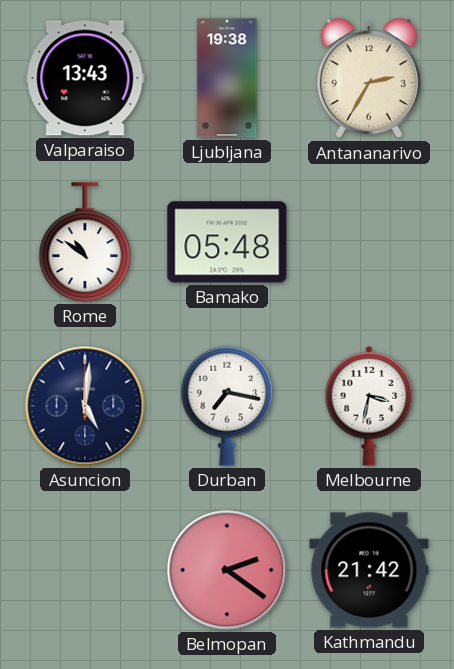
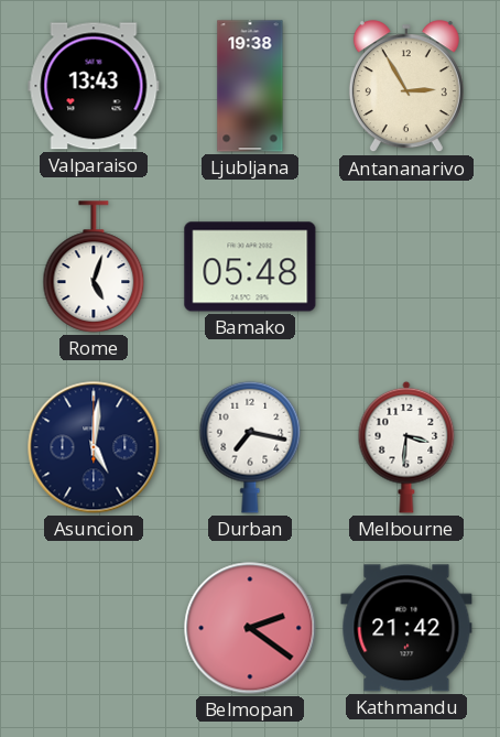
Antananarivo: 2:35 -> 2:55
Rome: 10:51 -> 5:03
Melbourne: 3:32 -> 3:31
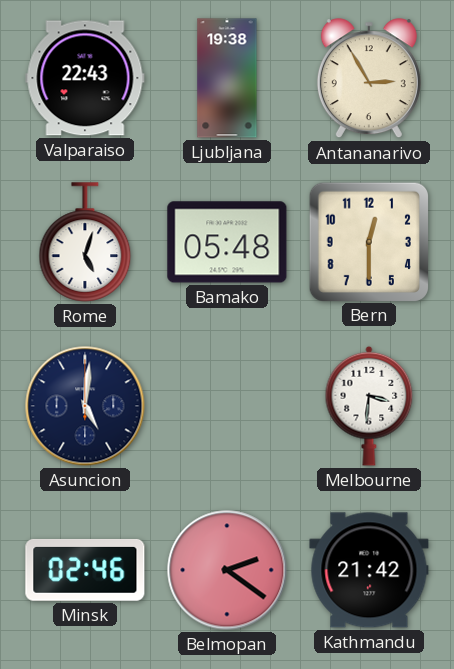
Valparaiso: 13:43 -> 22:43
Bern: none -> 12:30
Durban: 7:17 -> none
Minsk: none -> 02:46
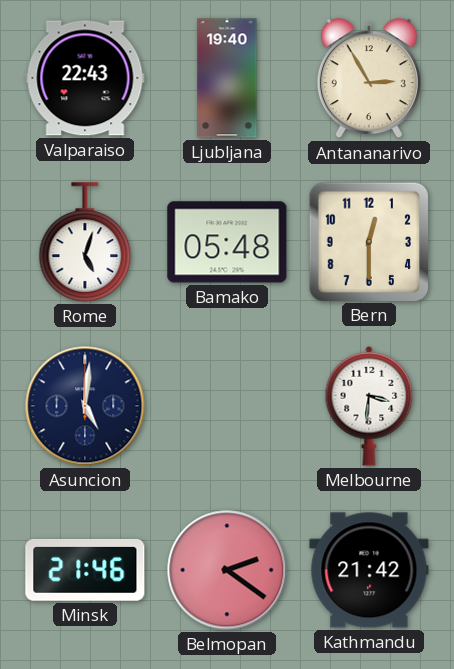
Ljubljana: 19:38 -> 19:40
Minsk: 02:46 -> 21:46
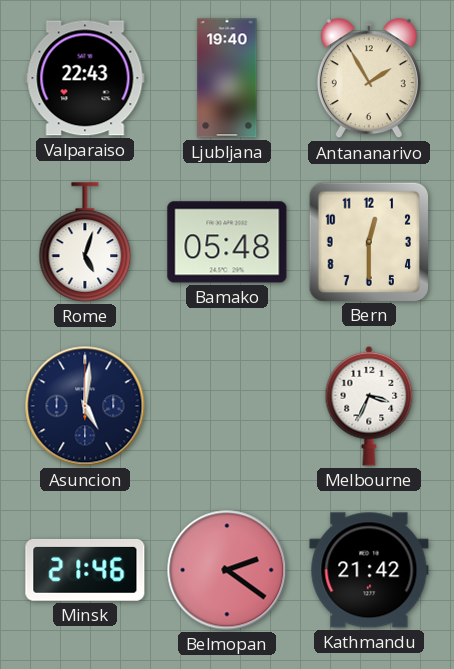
Antananarivo: 2:55 -> 1:55
Melbourne: 3:31 -> 3:34
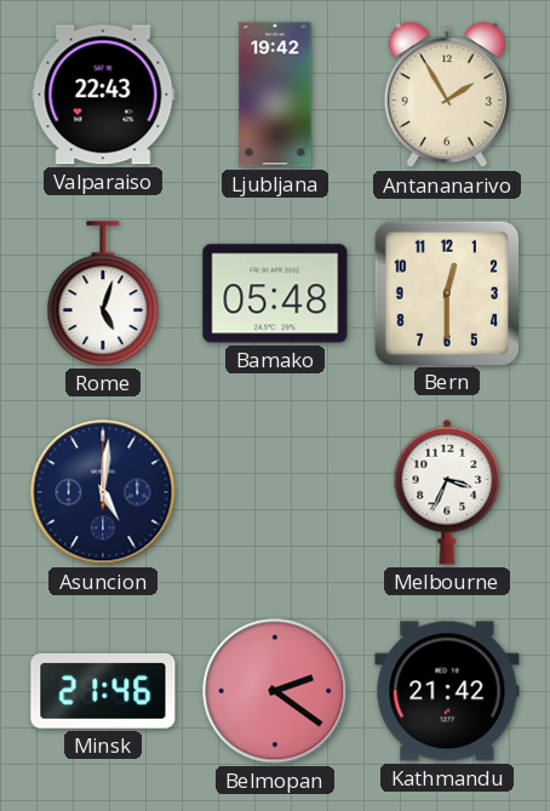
Ljubljana: 19:40 -> 19:42
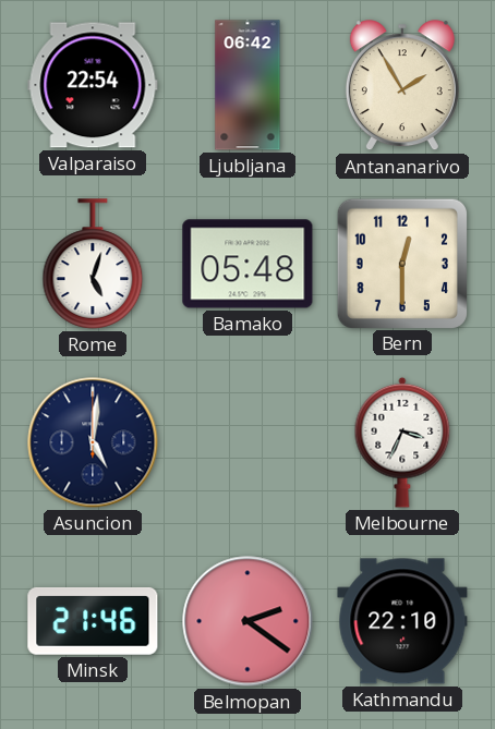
Valparaiso: 22:43 -> 22:54
Ljubljana: 19:42 -> 06:42
Kathmandu: 21:42 -> 22:10
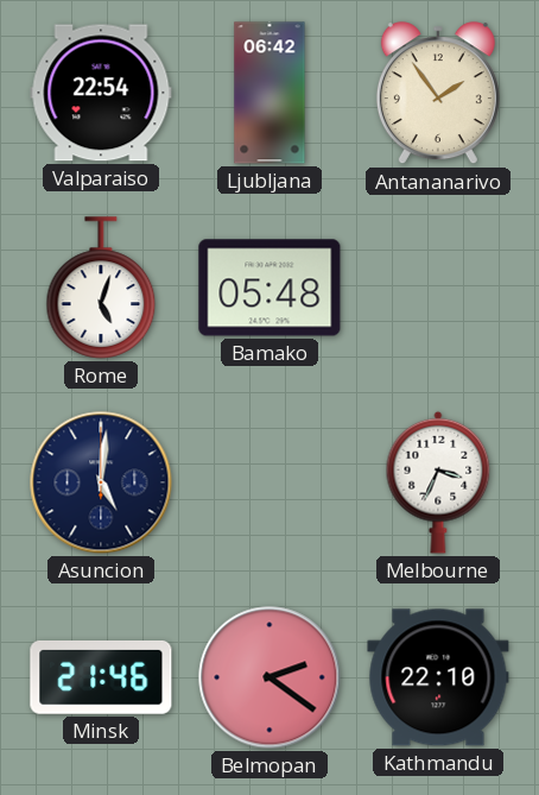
Antananarivo: 1:55 -> 1:54
Bern: 12:30 -> none
